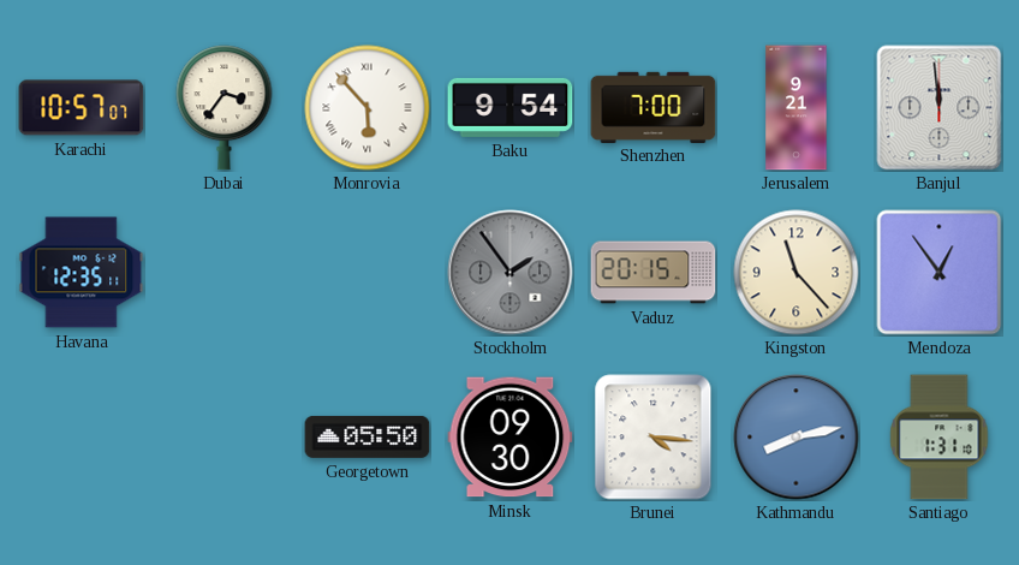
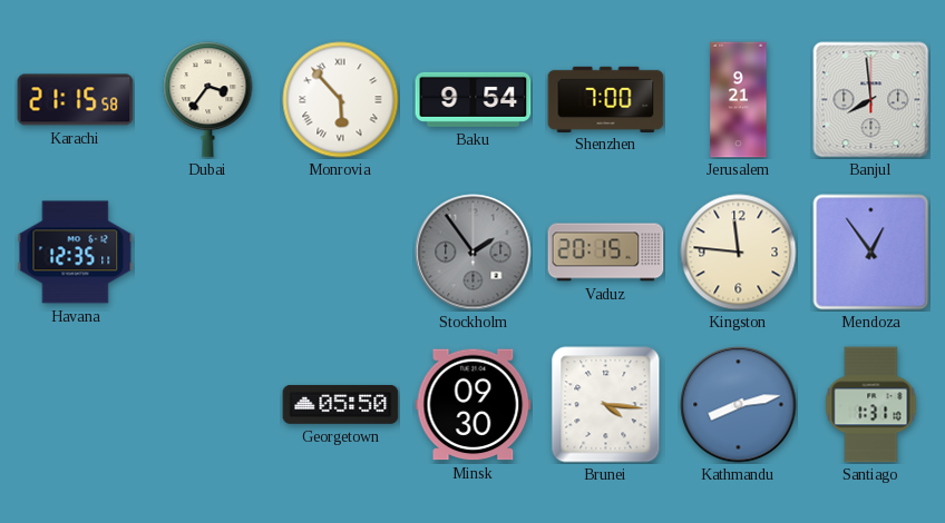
Karachi: 10:57 -> 21:15
Banjul: 11:59 -> 7:59
Kingston: 11:23 -> 11:46
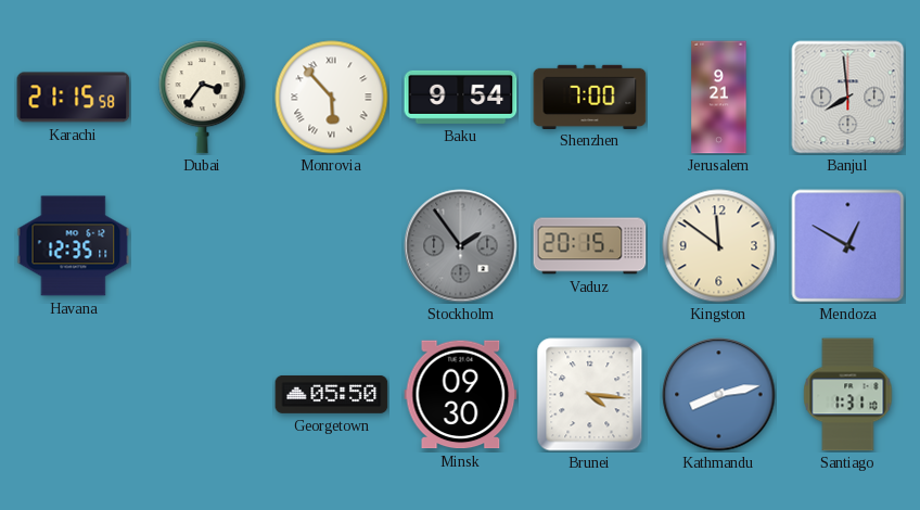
Kingston: 11:46 -> 11:51
Mendoza: 12:54 -> 12:50
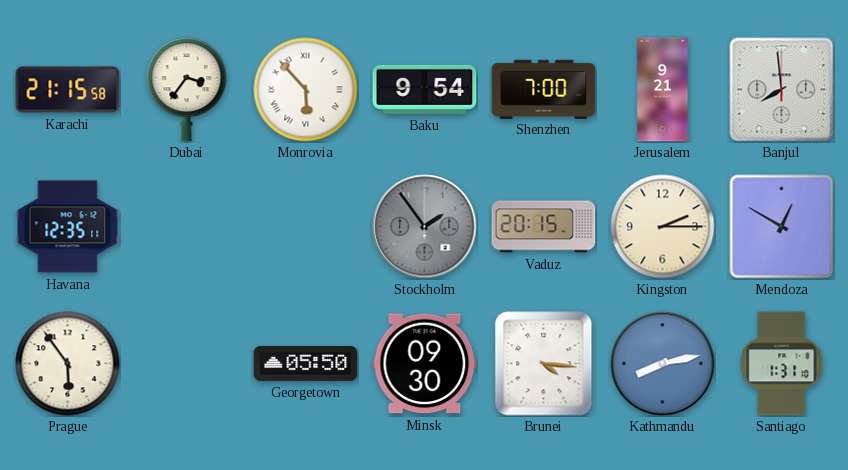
Kingston: 11:51 -> 2:15
Prague: none -> 5:54
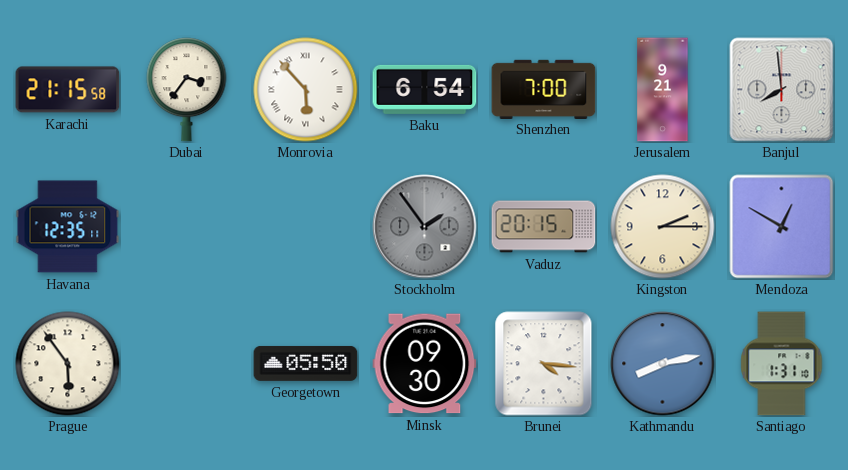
Baku: 9:54 -> 6:54
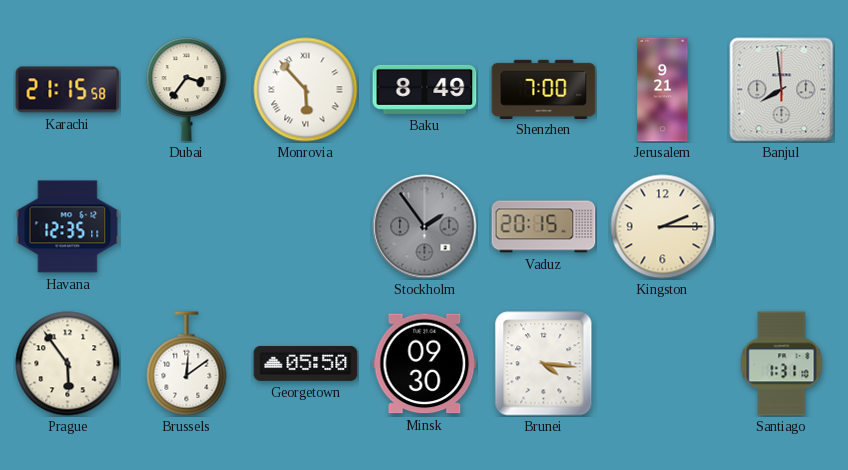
Baku: 6:54 -> 8:49
Mendoza: 12:50 -> none
Brussels: none -> 12:09
Kathmandu: 8:13 -> none
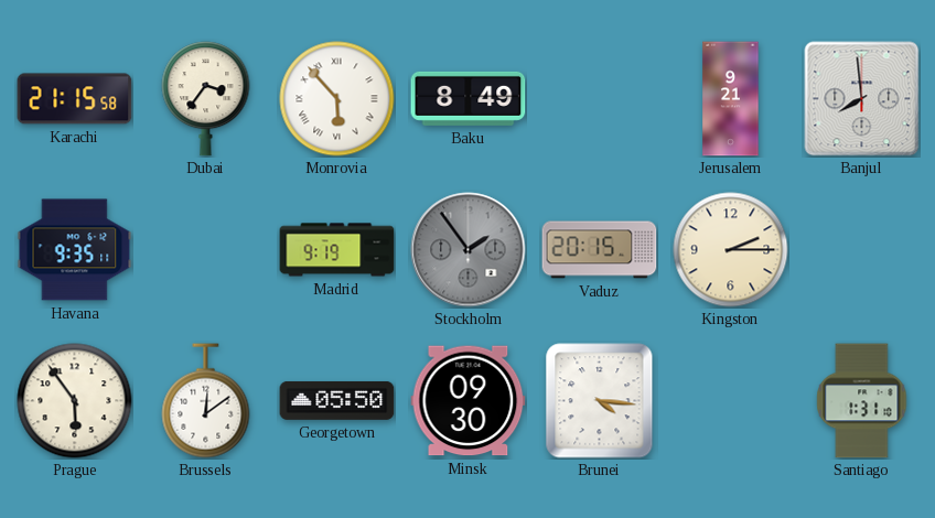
Shenzhen: 7:00 -> none
Havana: 12:35 -> 9:35
Madrid: none -> 9:19
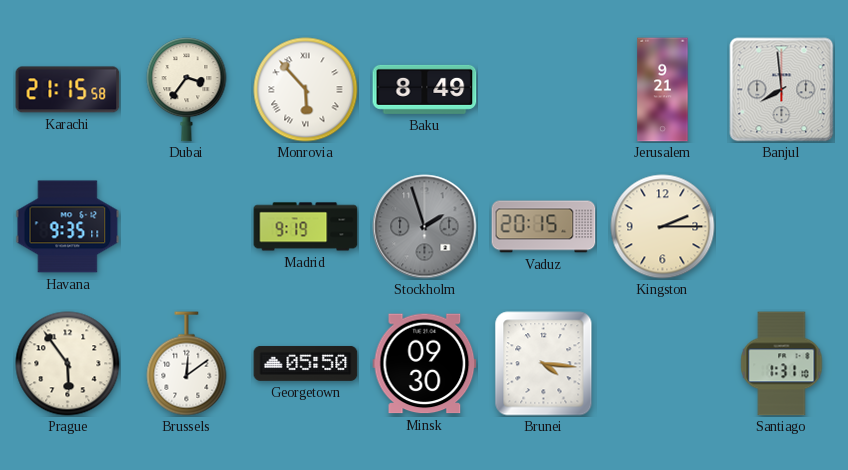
Stockholm: 1:54 -> 1:57
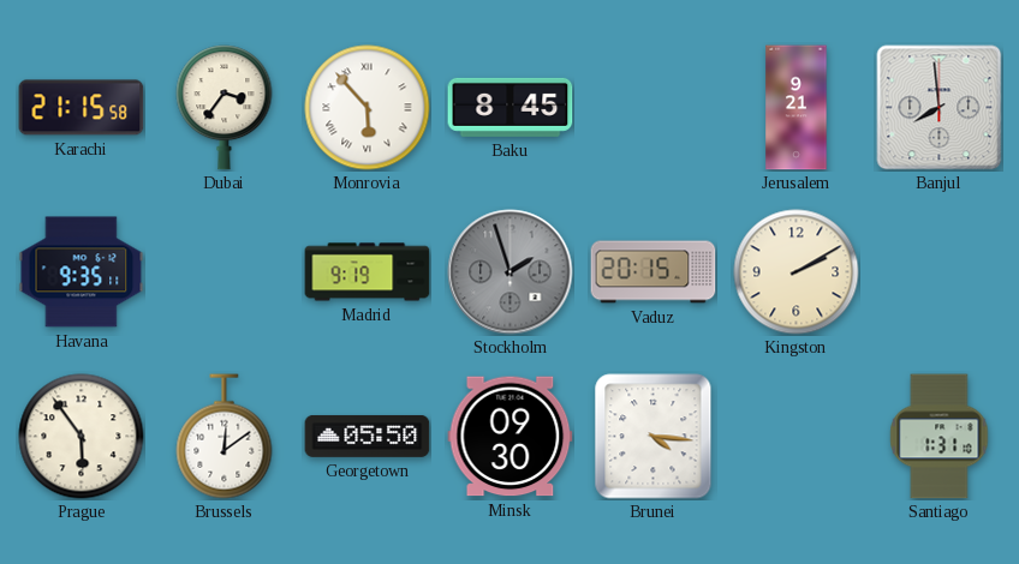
Baku: 8:49 -> 8:45
Kingston: 2:15 -> 2:10
